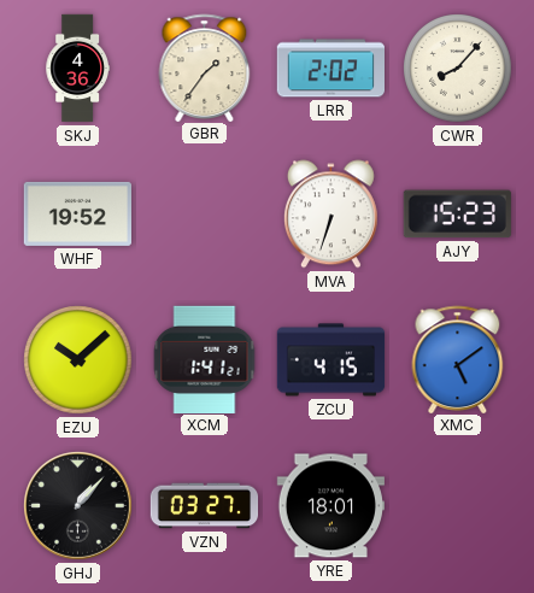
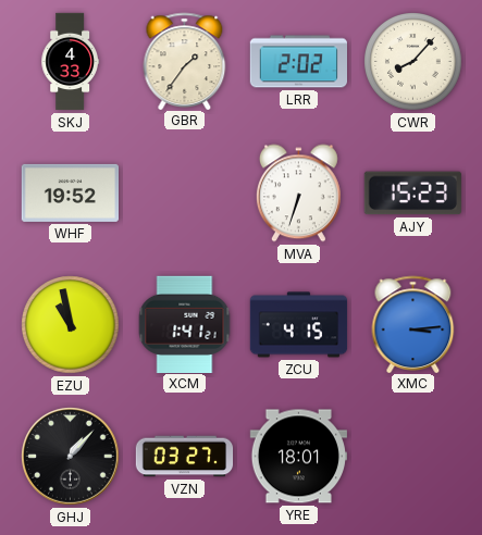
SKJ: 4:36 -> 4:33
EZU: 10:08 -> 10:58
XMC: 5:09 -> 3:14
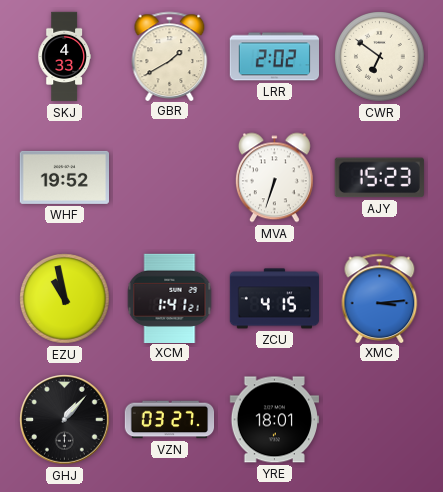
GBR: 1:36 -> 1:40
CWR: 8:07 -> 6:51
